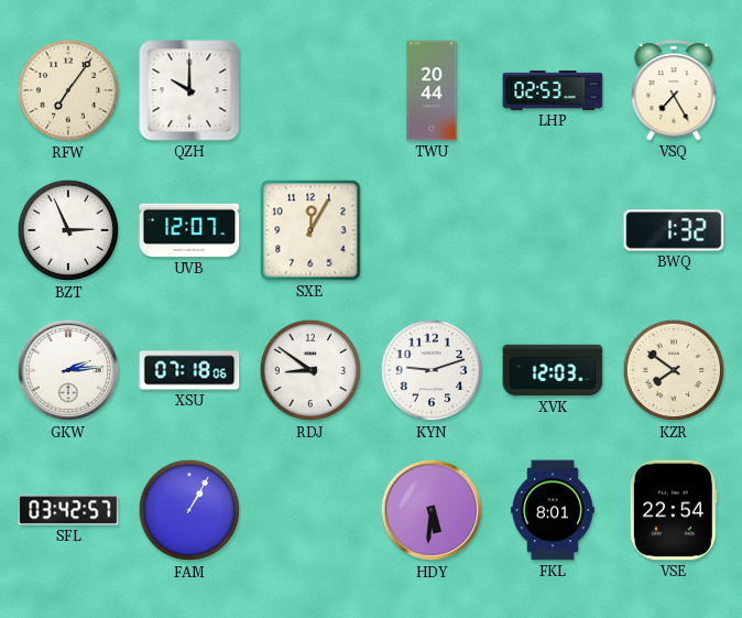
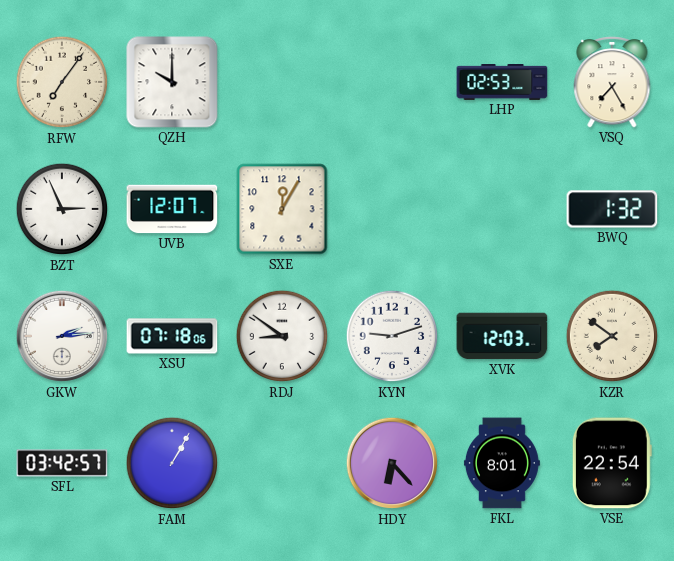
TWU: 20:44 -> none
HDY: 5:31 -> 6:23
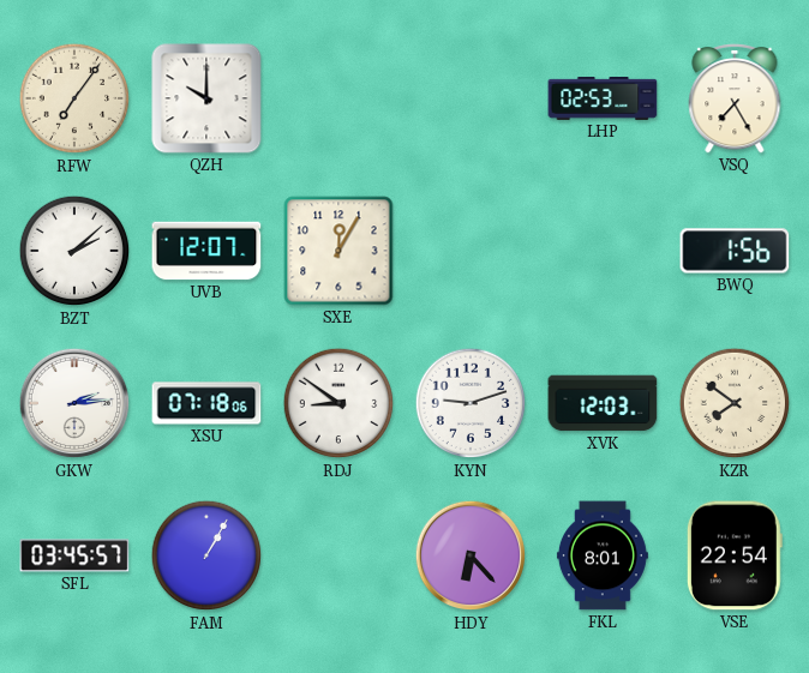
BZT: 2:56 -> 2:08
BWQ: 1:32 -> 1:56
SFL: 03:42 -> 03:45
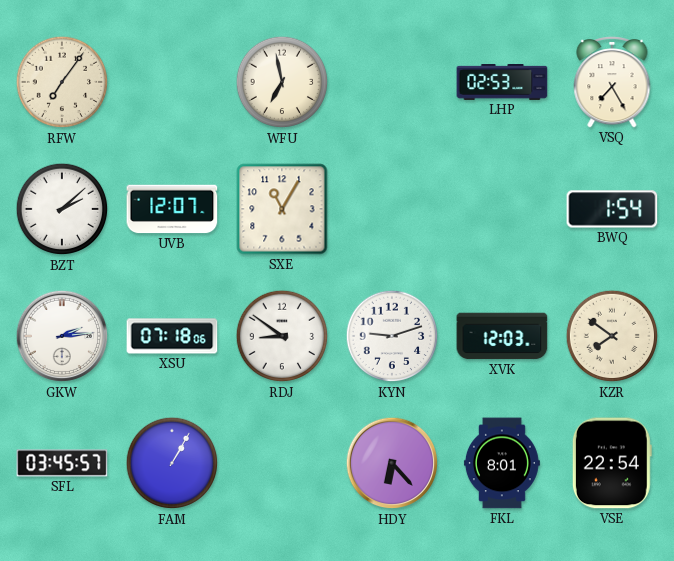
QZH: 10:00 -> none
WFU: none -> 6:58
SXE: 12:05 -> 11:05
BWQ: 1:56 -> 1:54
